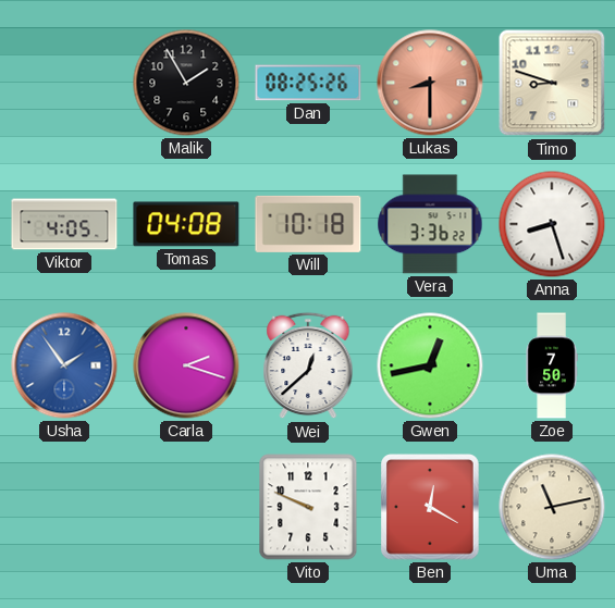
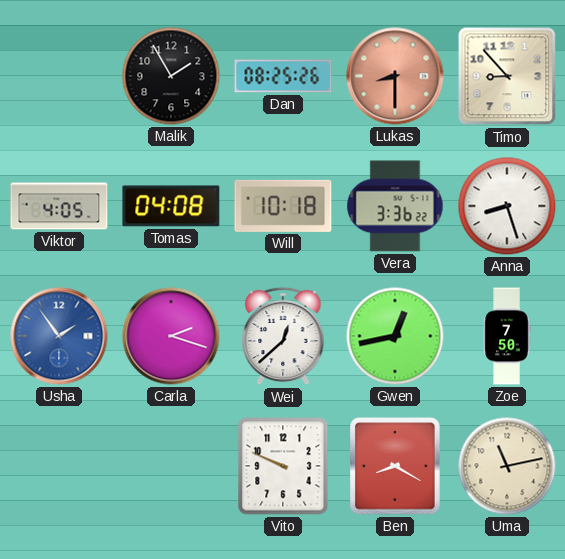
Timo: 8:48 -> 8:53
Ben: 12:20 -> 8:20
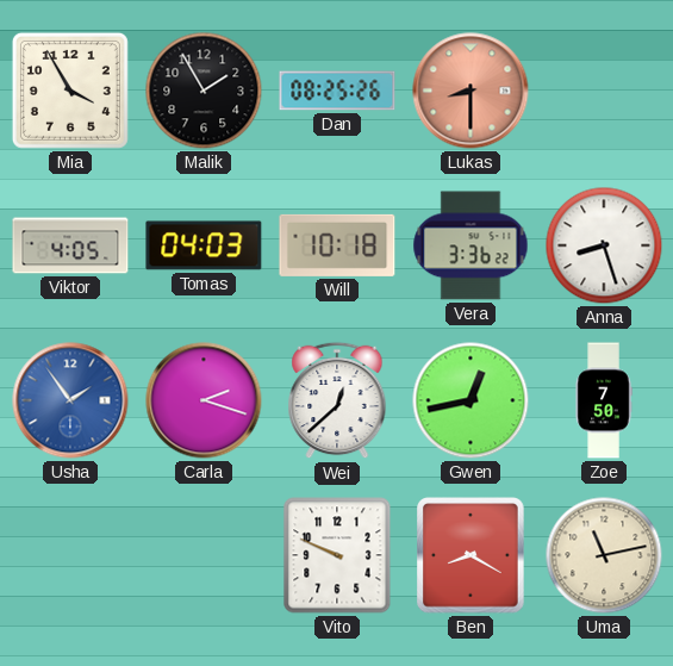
Mia: none -> 3:55
Timo: 8:53 -> none
Tomas: 04:08 -> 04:03
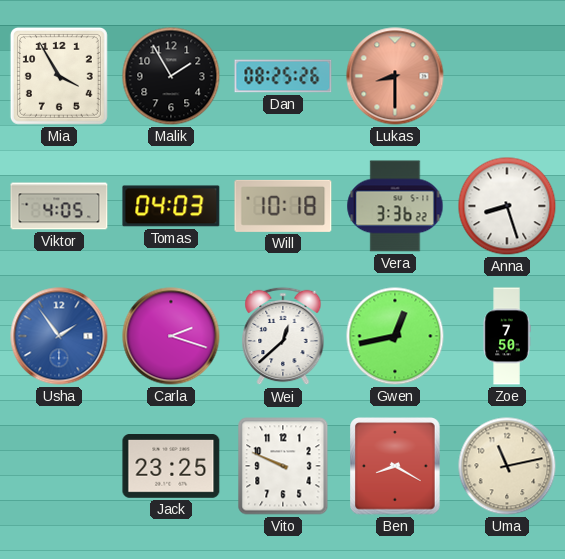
Jack: none -> 23:25
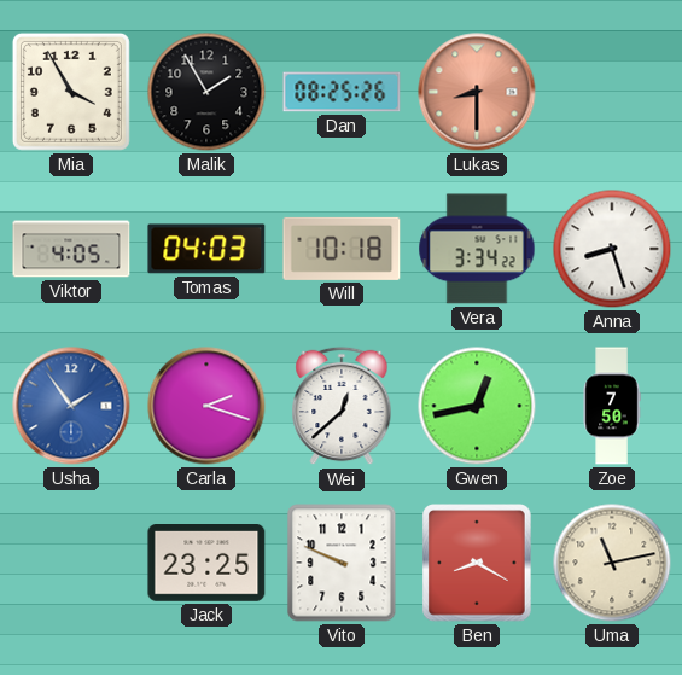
Vera: 3:36 -> 3:34
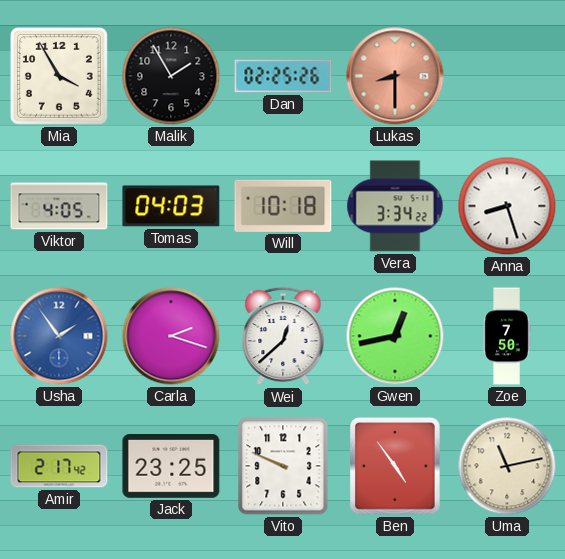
Dan: 08:25 -> 02:25
Amir: none -> 2:17
Ben: 8:20 -> 4:54
